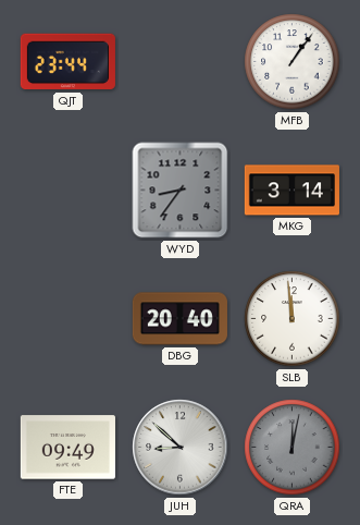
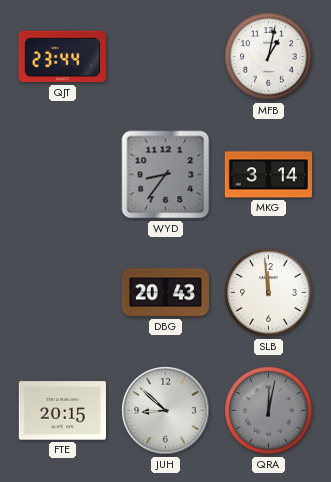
MFB: 1:06 -> 1:02
DBG: 20:40 -> 20:43
FTE: 09:49 -> 20:15
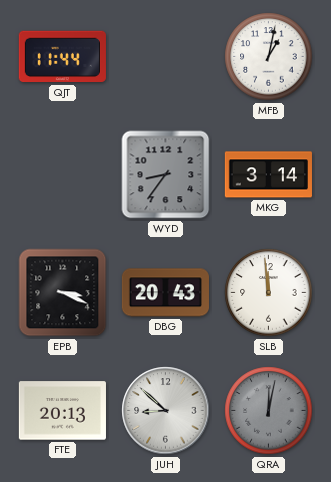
QJT: 23:44 -> 11:44
EPB: none -> 3:19
FTE: 20:15 -> 20:13
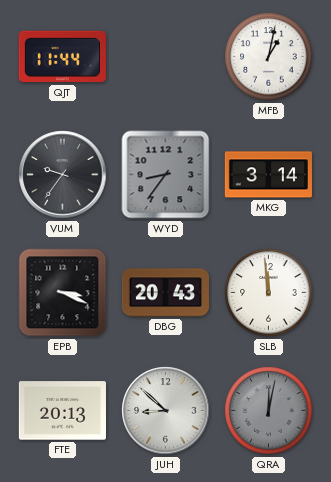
VUM: none -> 9:36
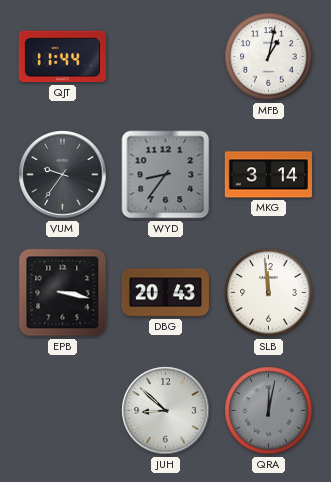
EPB: 3:19 -> 3:17
FTE: 20:13 -> none
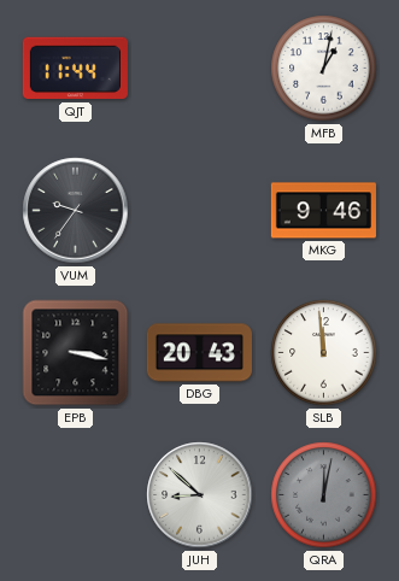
WYD: 8:36 -> none
MKG: 3:14 -> 9:46
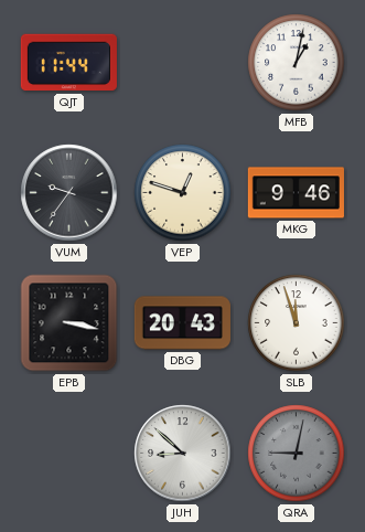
VEP: none -> 12:48
SLB: 11:59 -> 11:57
QRA: 12:02 -> 9:02
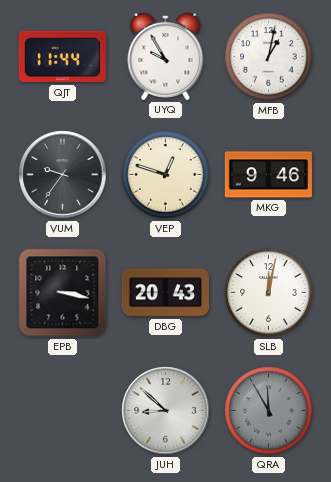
UYQ: none -> 9:55
SLB: 11:57 -> 12:02
QRA: 9:02 -> 11:55
